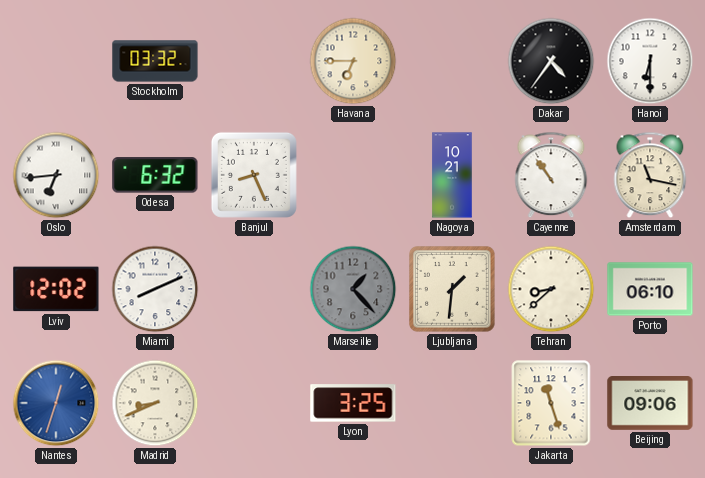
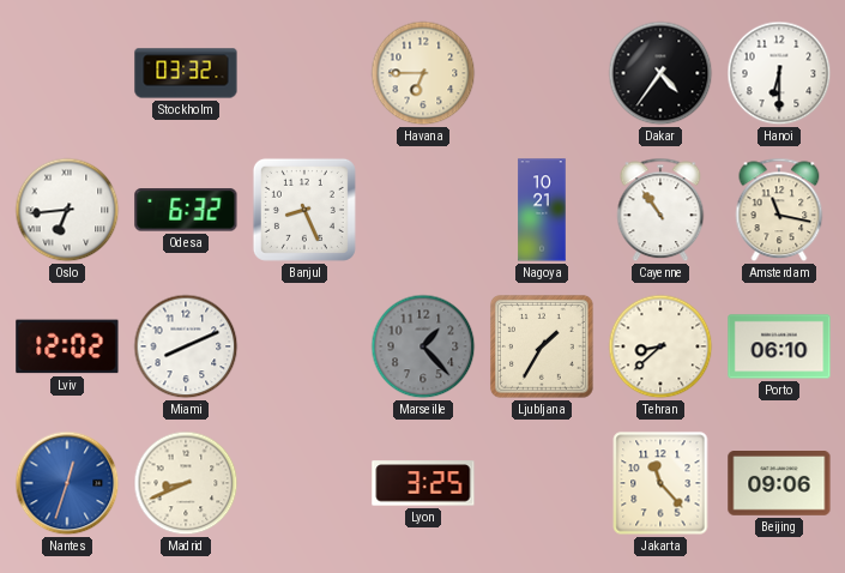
Ljubljana: 1:31 -> 1:35
Jakarta: 11:27 -> 11:23
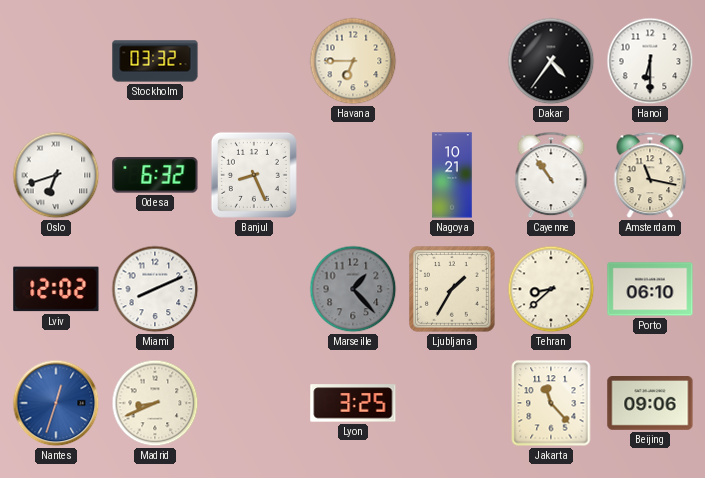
Oslo: 6:44 -> 6:42
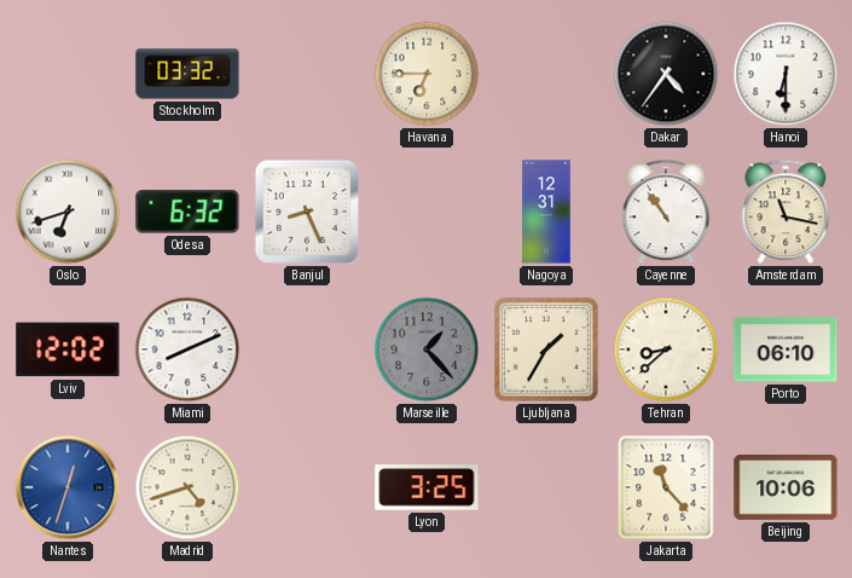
Nagoya: 10:21 -> 12:31
Madrid: 8:41 -> 4:42
Beijing: 09:06 -> 10:06
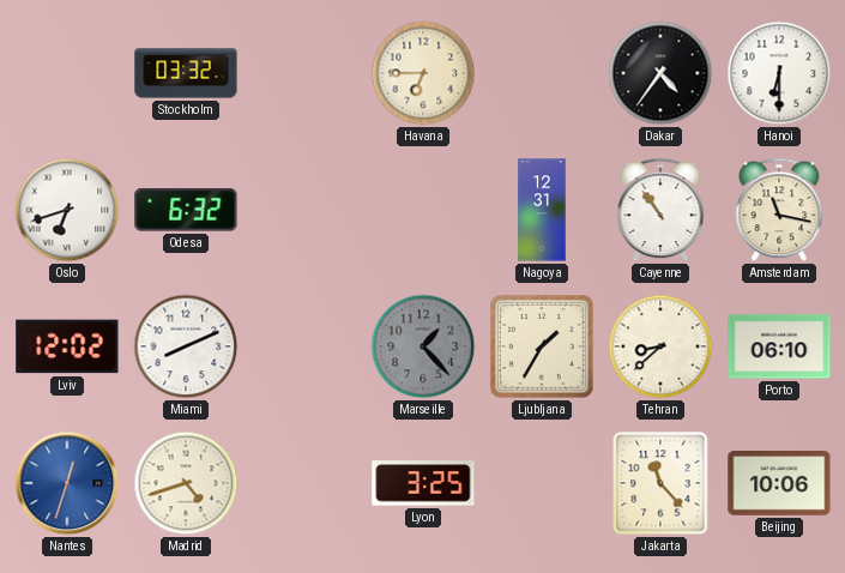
Banjul: 8:26 -> none
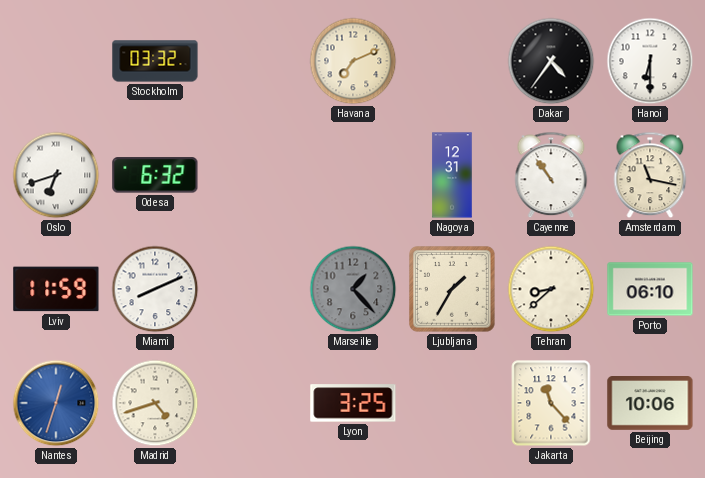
Havana: 6:45 -> 7:11
Lviv: 12:02 -> 11:59
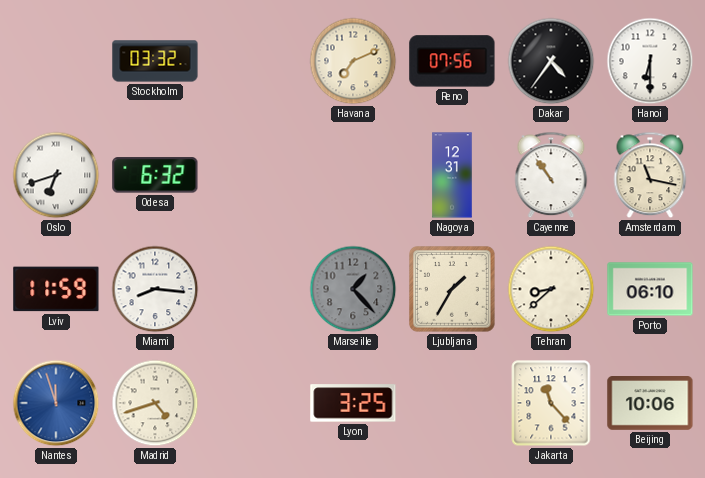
Reno: none -> 07:56
Miami: 8:11 -> 8:16
Nantes: 12:33 -> 11:57
